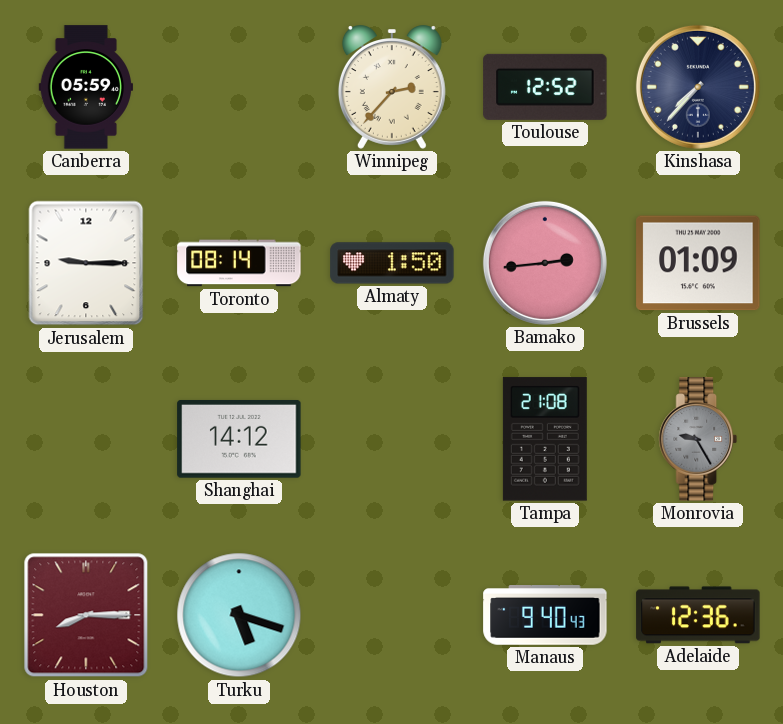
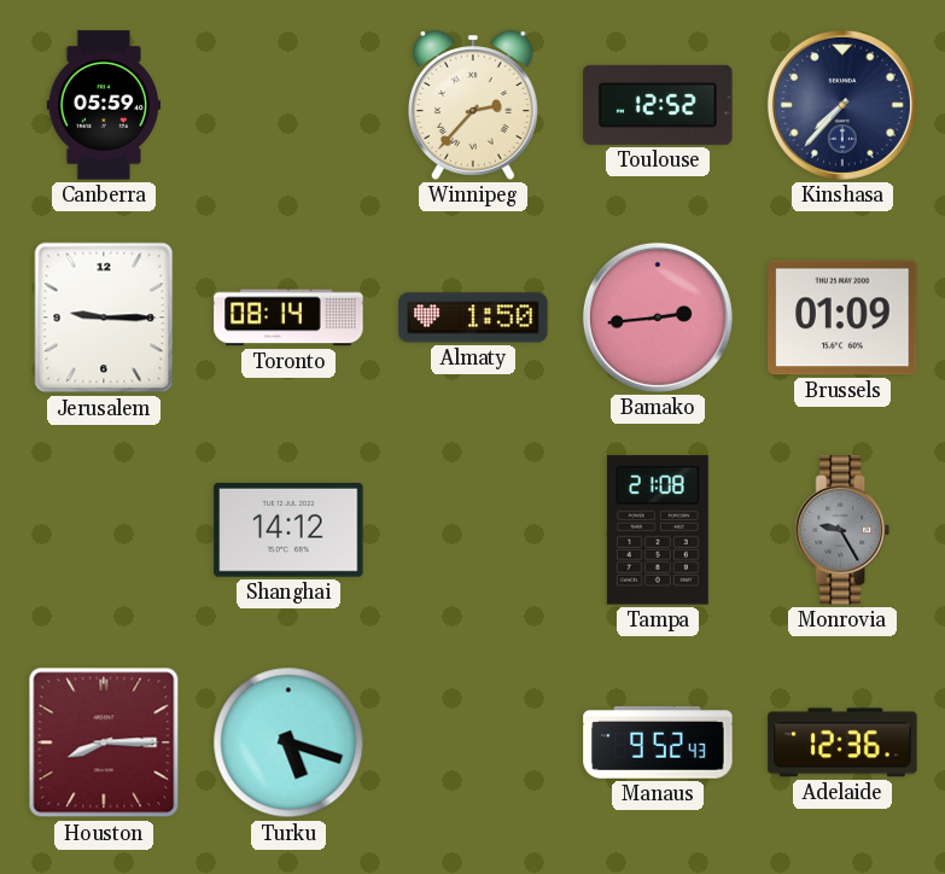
Manaus: 9:40 -> 9:52
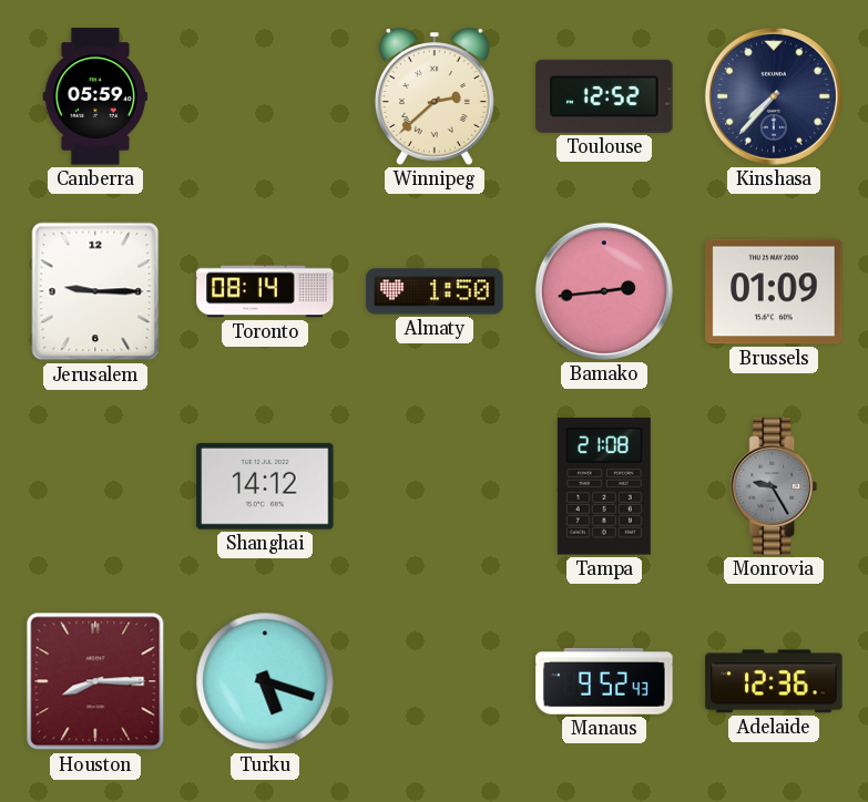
Winnipeg: 2:37 -> 2:38
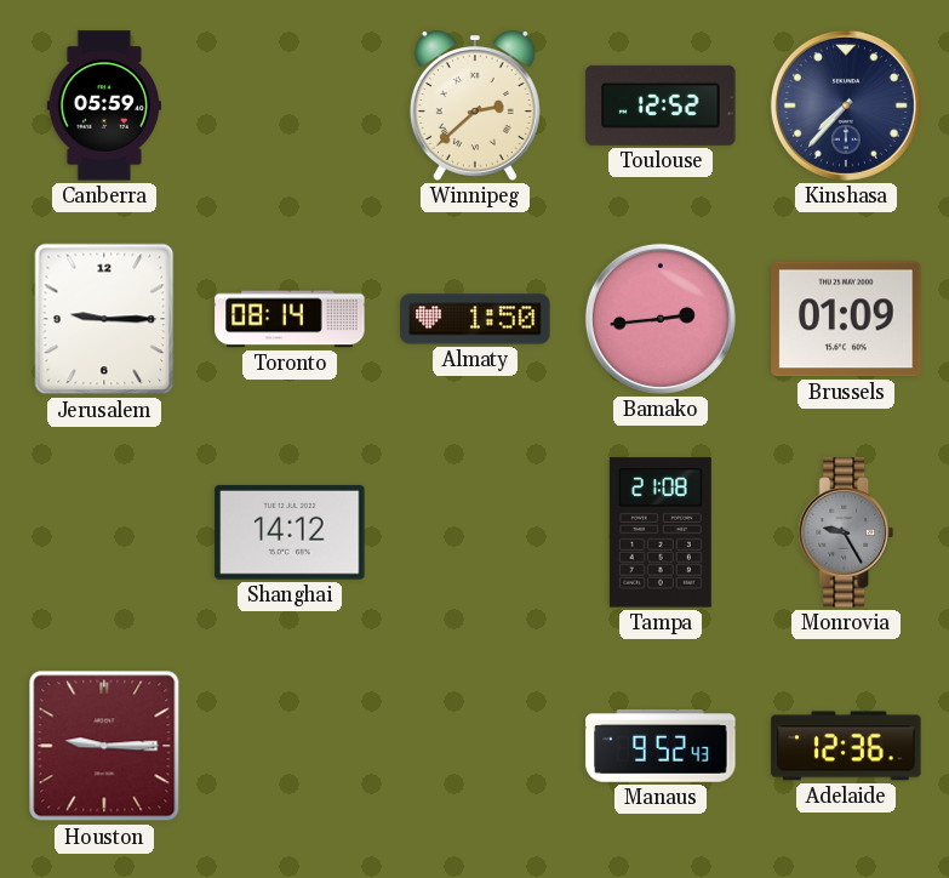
Houston: 8:15 -> 9:15
Turku: 5:18 -> none
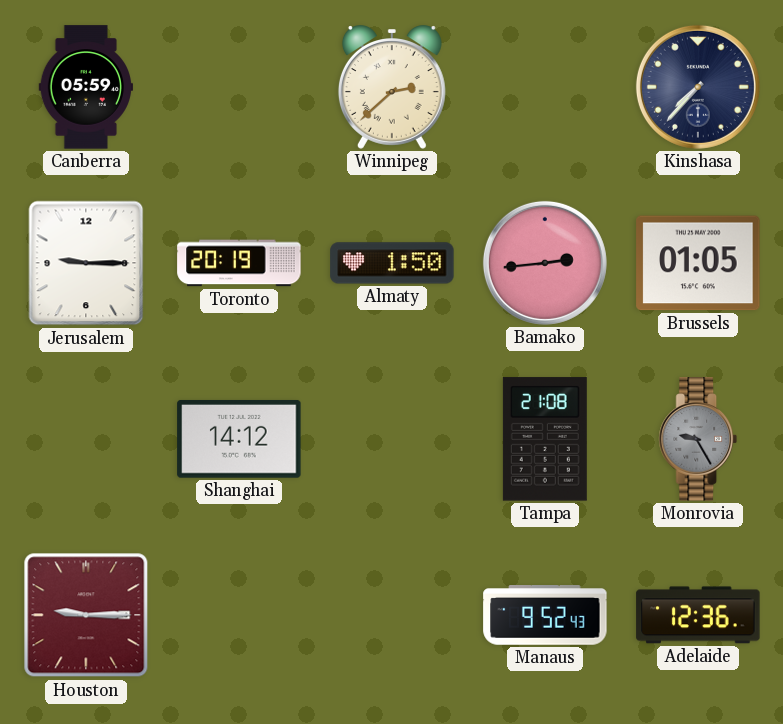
Toulouse: 12:52 -> none
Toronto: 08:14 -> 20:19
Brussels: 01:09 -> 01:05
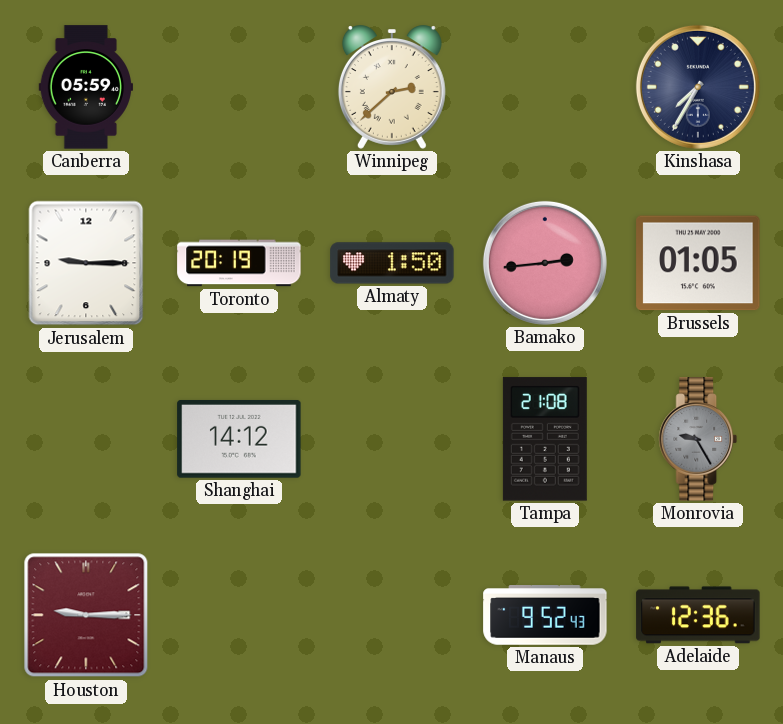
Kinshasa: 7:37 -> 7:35
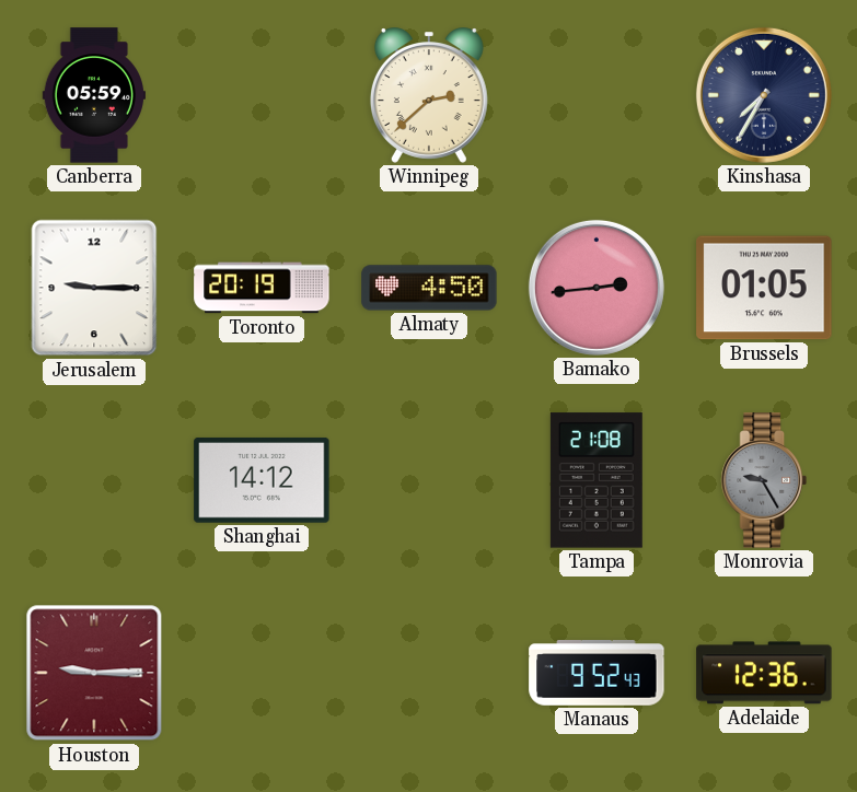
Almaty: 1:50 -> 4:50
